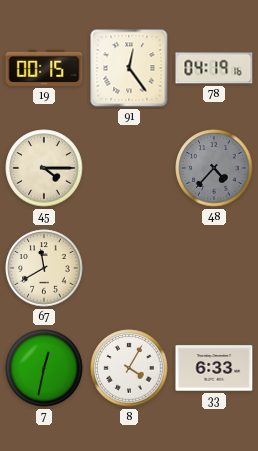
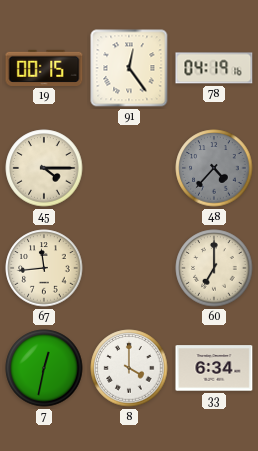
67: 11:40 -> 11:44
60: none -> 7:00
8: 4:05 -> 4:00
33: 6:33 -> 6:34
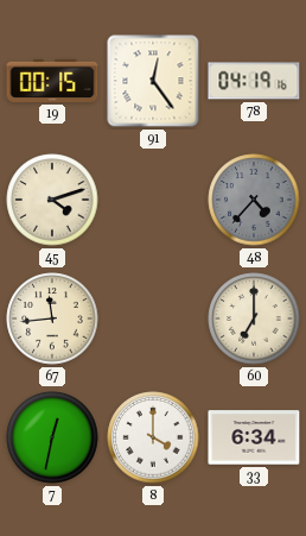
45: 4:15 -> 4:12
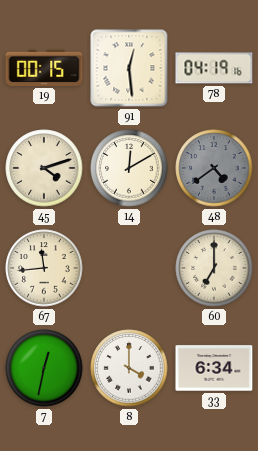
91: 12:24 -> 12:29
14: none -> 12:10
48: 4:37 -> 4:39
